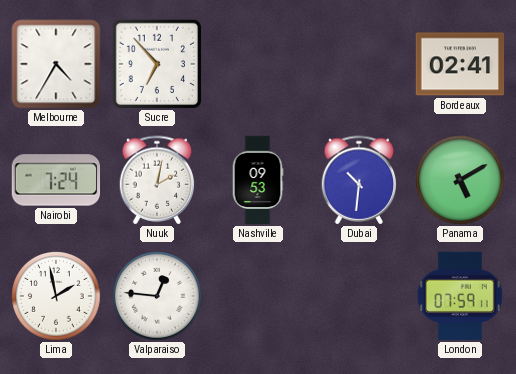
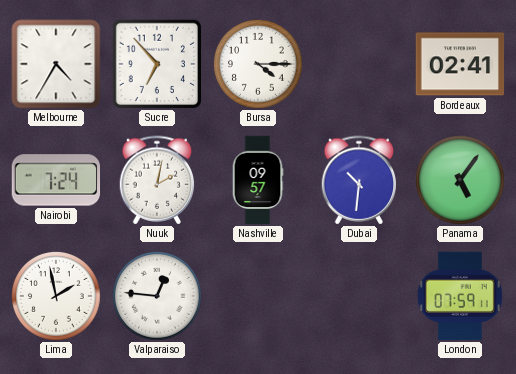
Bursa: none -> 4:15
Nashville: 09:53 -> 09:57
Panama: 5:10 -> 5:06
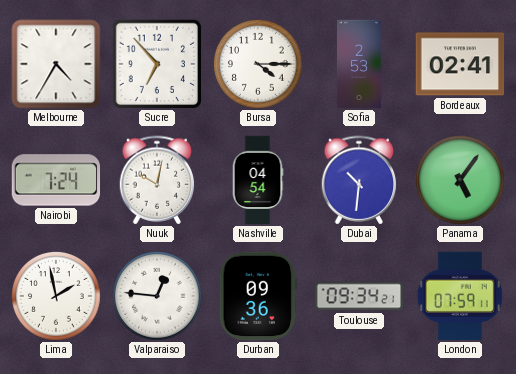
Sofia: none -> 2:53
Nuuk: 2:02 -> 10:02
Nashville: 09:57 -> 04:54
Durban: none -> 09:36
Toulouse: none -> 09:34
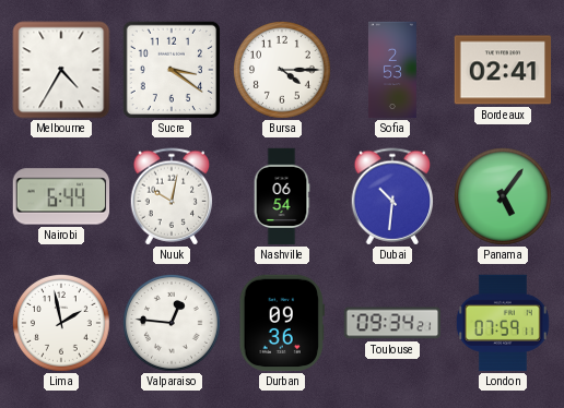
Sucre: 6:53 -> 3:21
Nairobi: 7:24 -> 6:44
Nashville: 04:54 -> 06:54
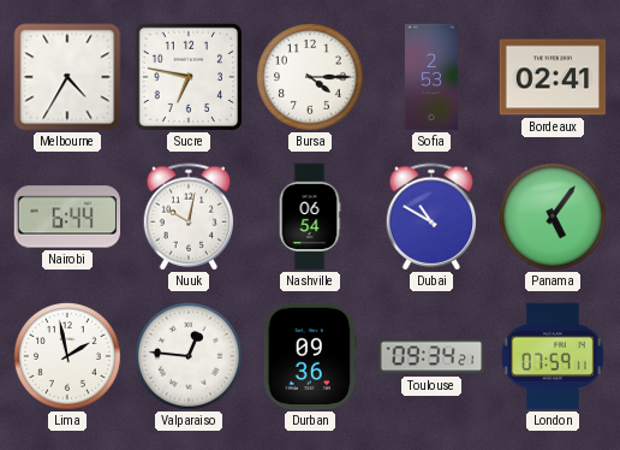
Sucre: 3:21 -> 6:47
Dubai: 10:31 -> 10:50
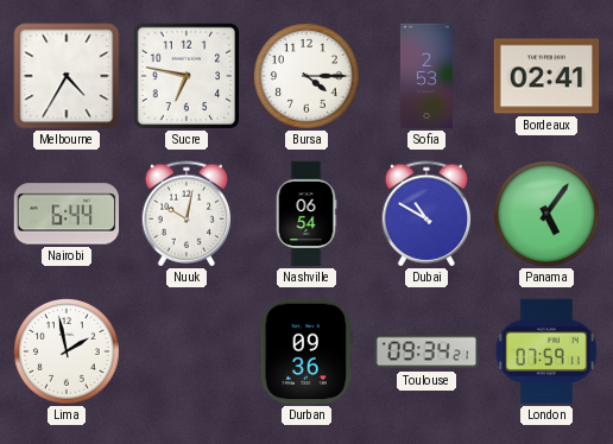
Valparaiso: 12:46 -> none
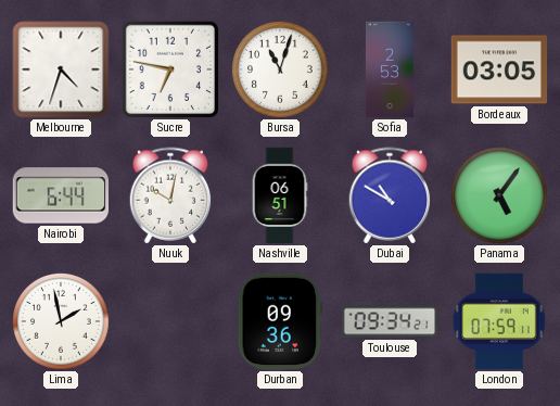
Melbourne: 4:35 -> 4:33
Bursa: 4:15 -> 11:03
Bordeaux: 02:41 -> 03:05
Nashville: 06:54 -> 06:51
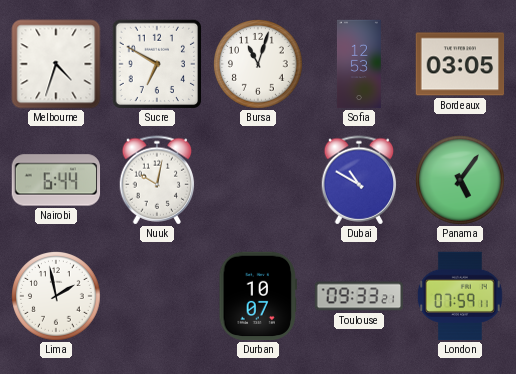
Sucre: 6:47 -> 6:50
Sofia: 2:53 -> 12:53
Nashville: 06:51 -> none
Durban: 09:36 -> 10:07
Toulouse: 09:34 -> 09:33
